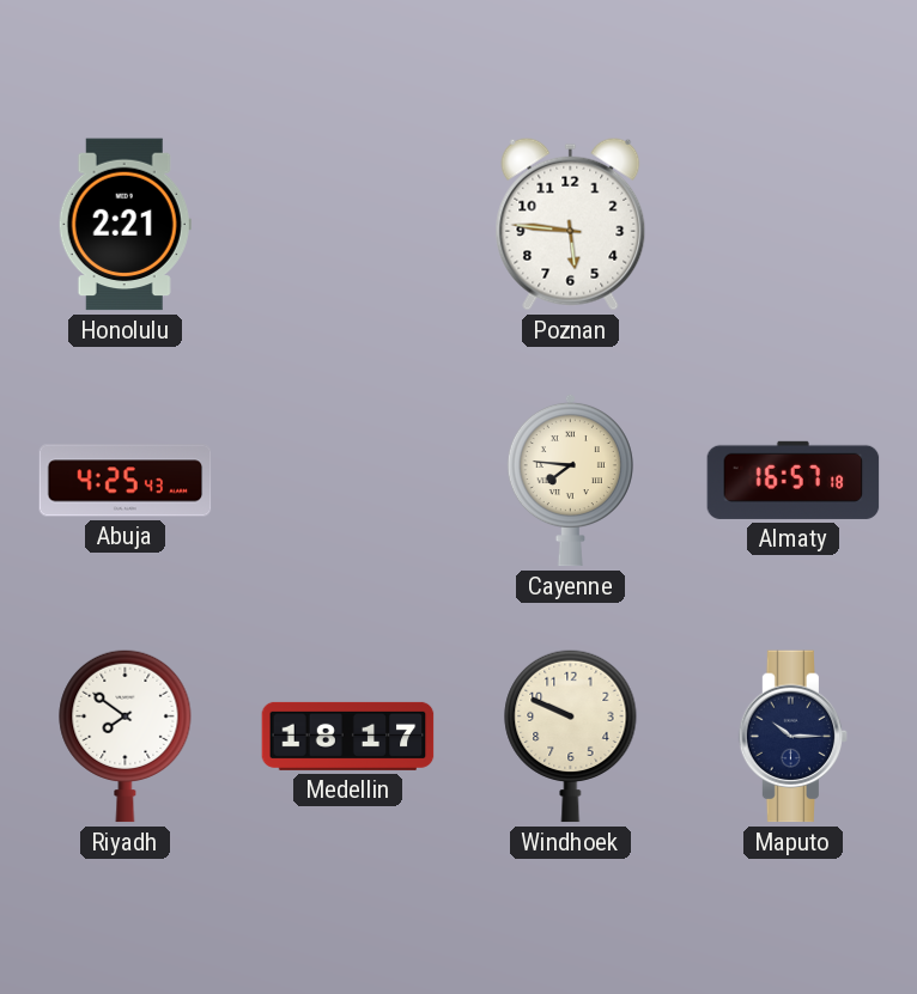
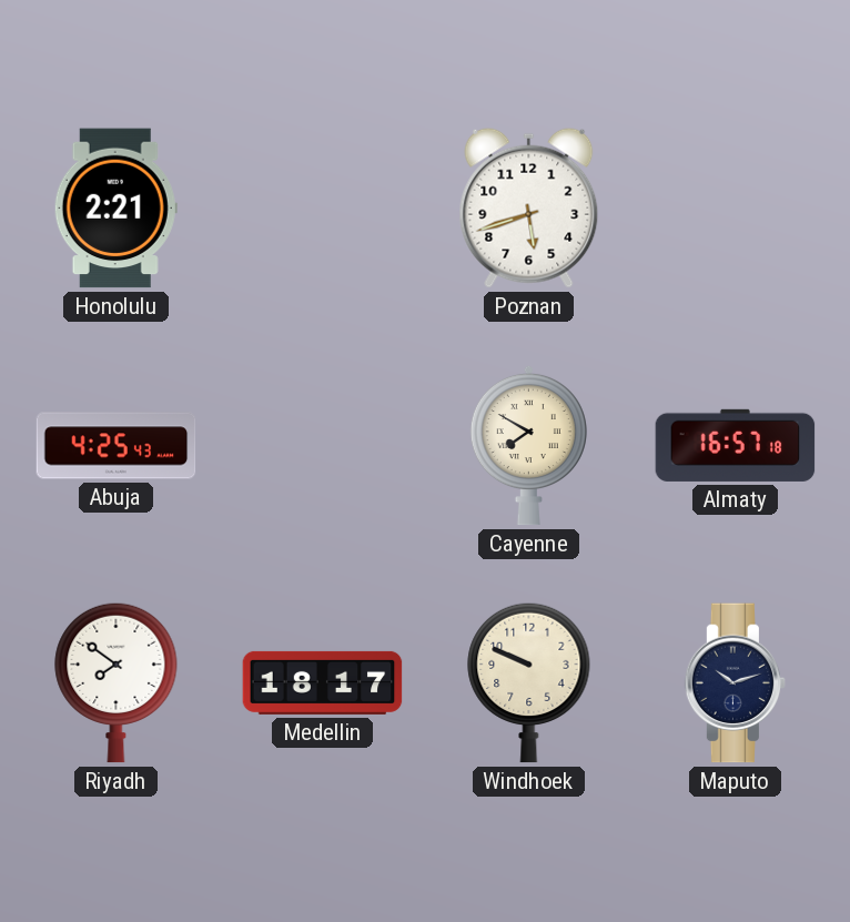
Poznan: 5:46 -> 5:42
Cayenne: 7:46 -> 7:50
Maputo: 10:15 -> 10:12
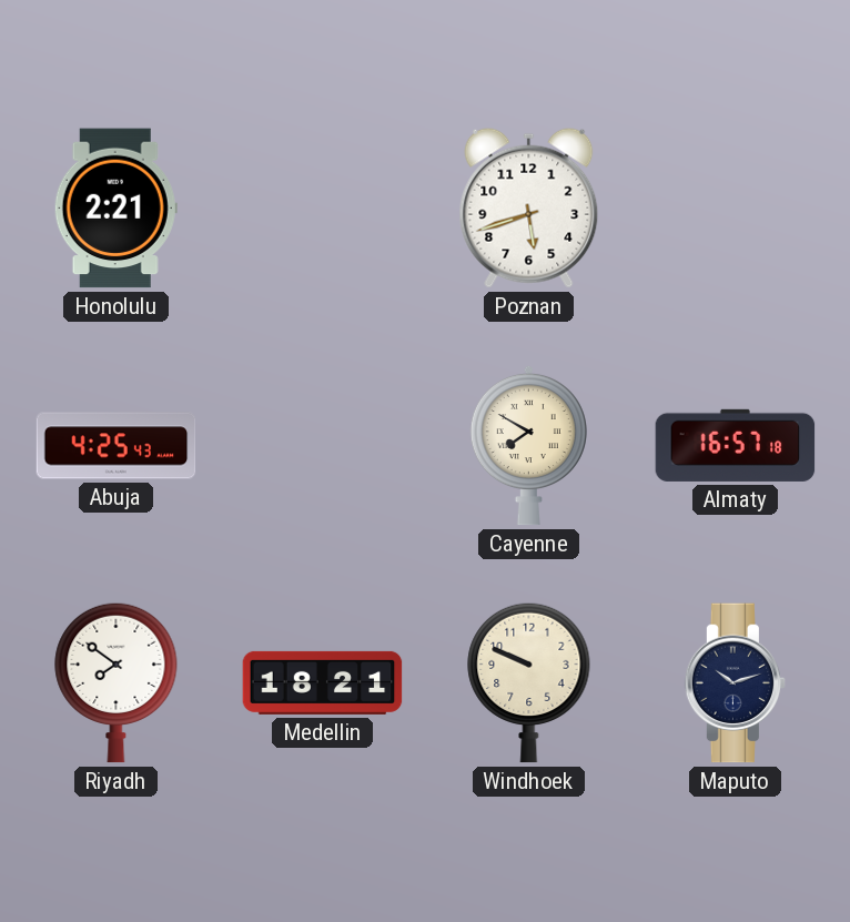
Medellin: 18:17 -> 18:21
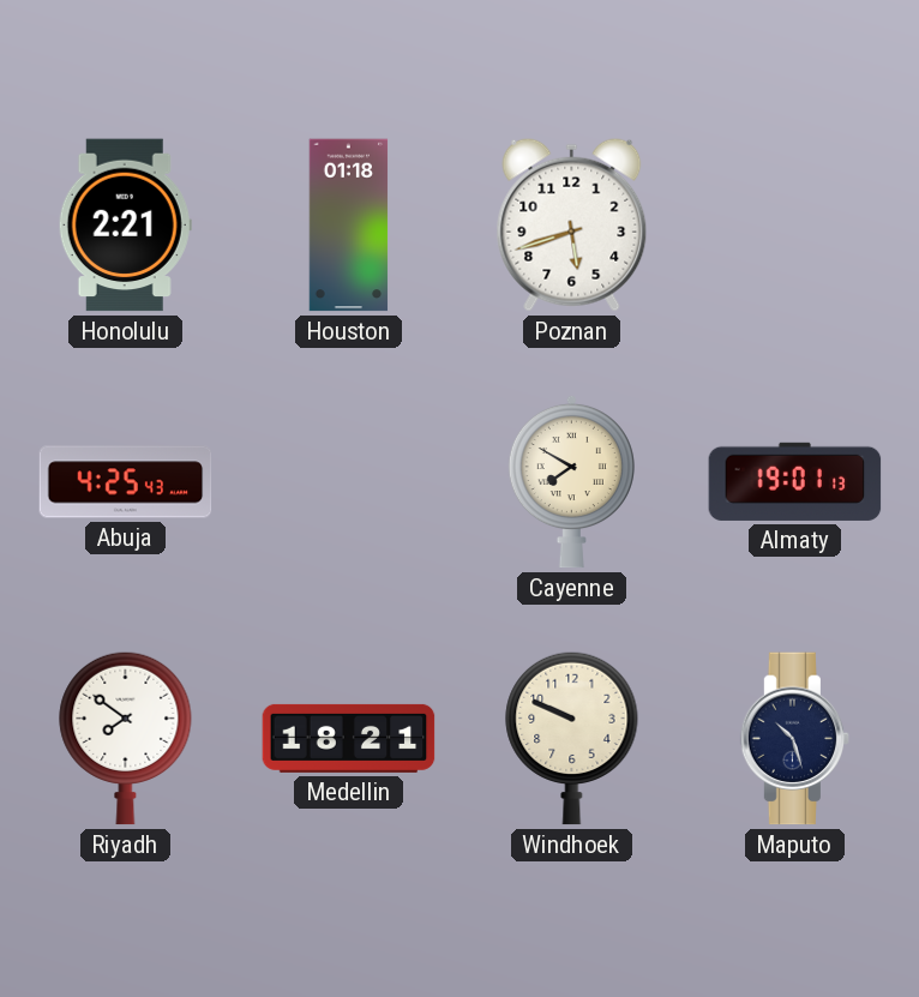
Houston: none -> 01:18
Almaty: 16:57 -> 19:01
Maputo: 10:12 -> 10:27
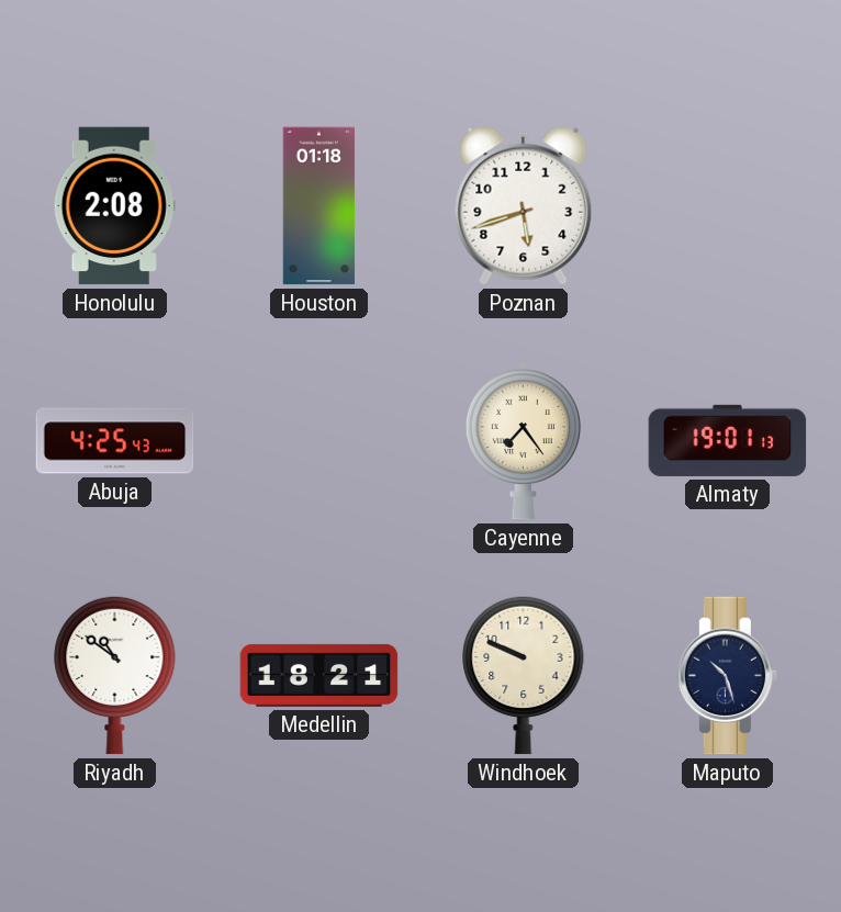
Honolulu: 2:21 -> 2:08
Cayenne: 7:50 -> 7:24
Riyadh: 7:51 -> 10:51
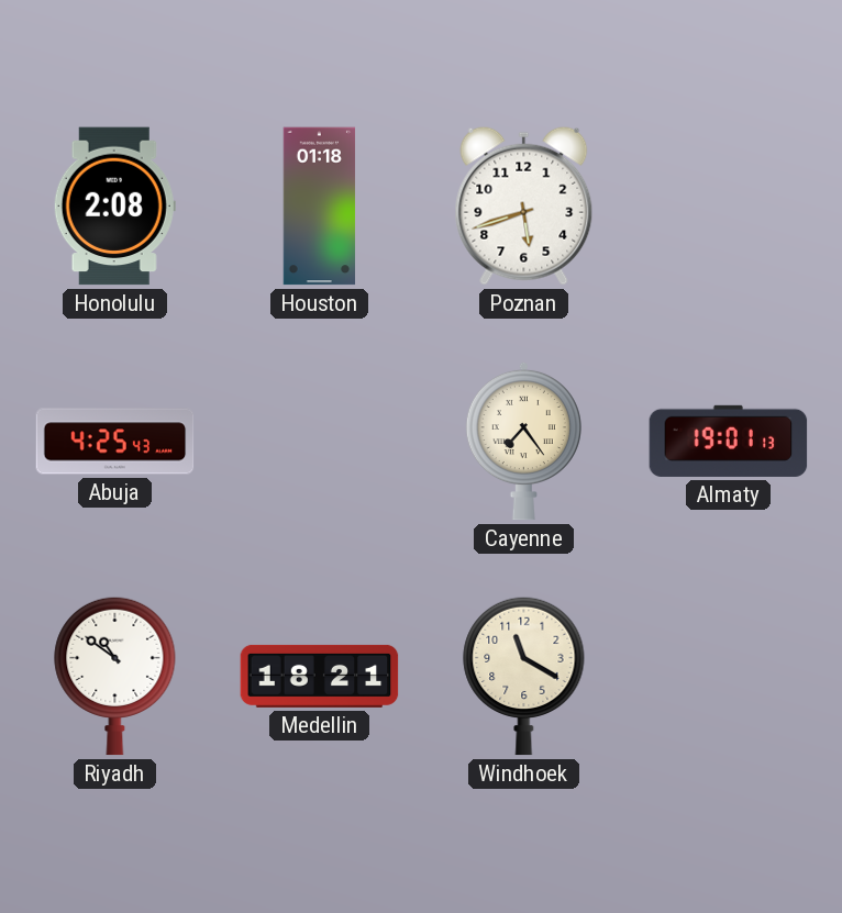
Windhoek: 9:49 -> 11:20
Maputo: 10:27 -> none
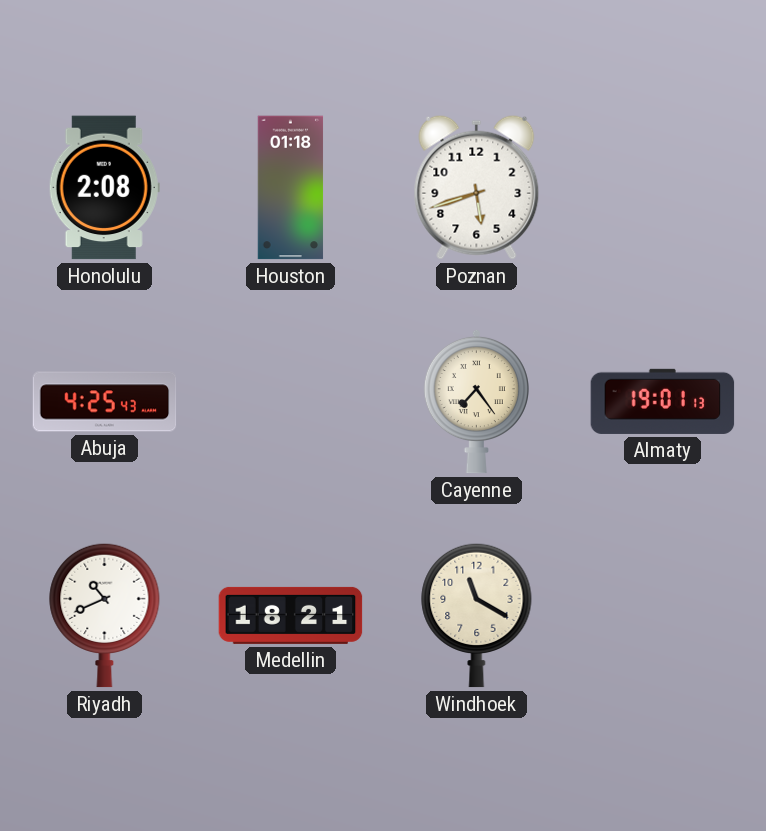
Riyadh: 10:51 -> 10:41
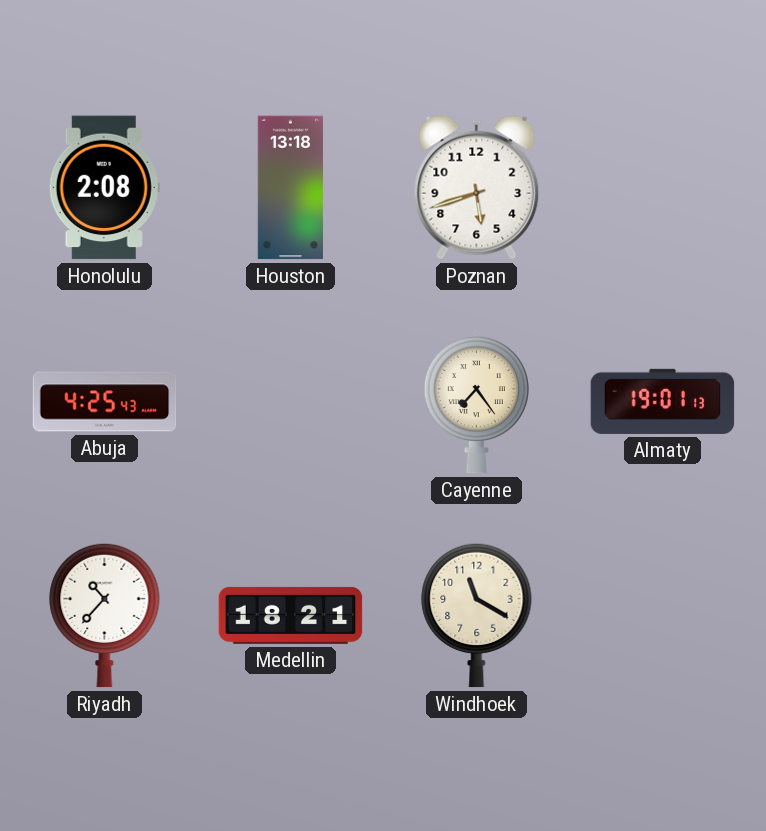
Houston: 01:18 -> 13:18
Riyadh: 10:41 -> 10:37
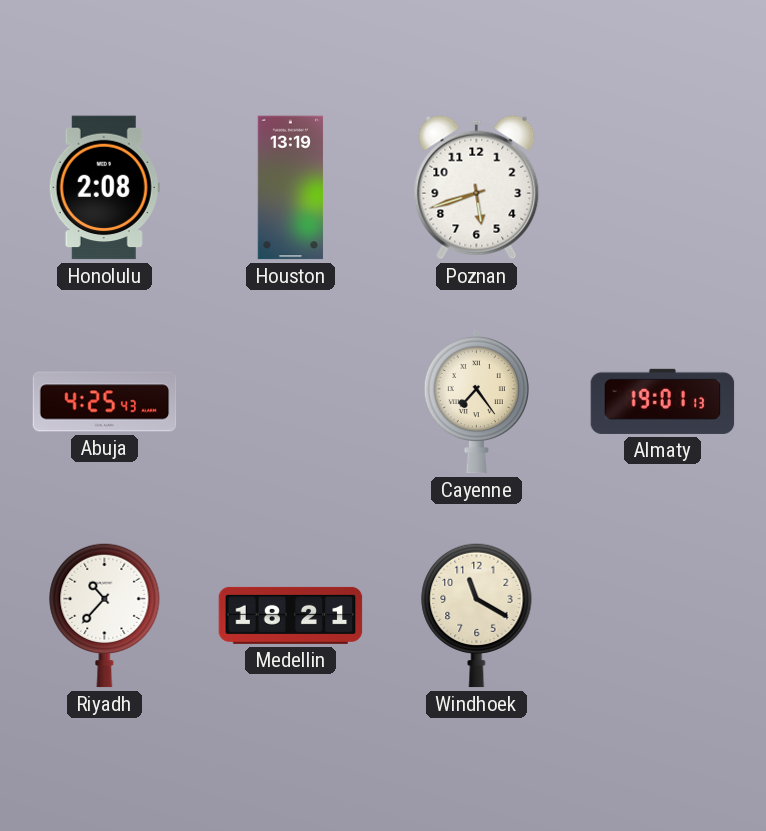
Houston: 13:18 -> 13:19
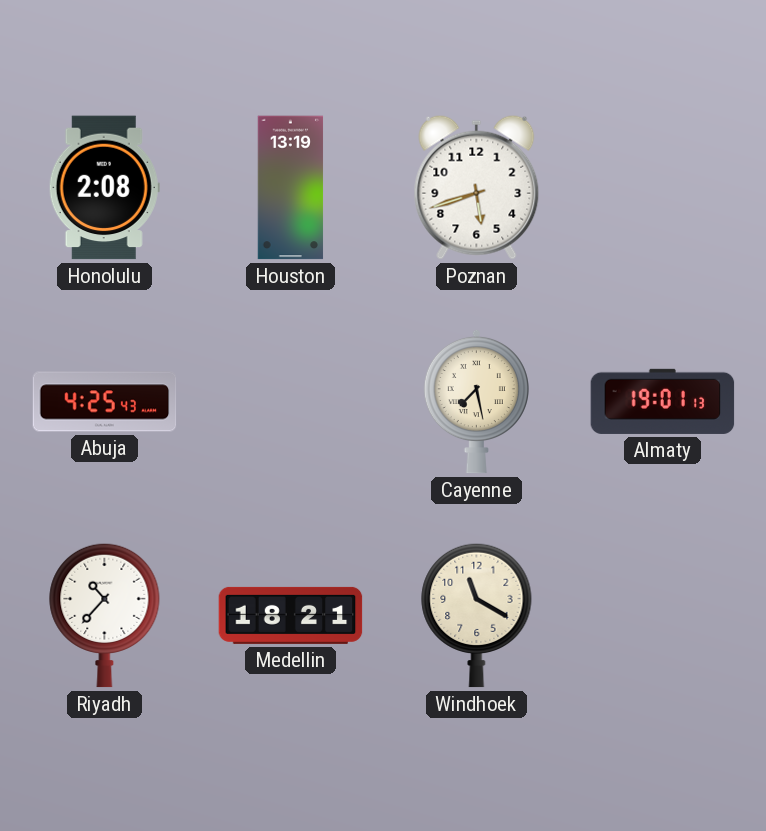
Cayenne: 7:24 -> 7:28
